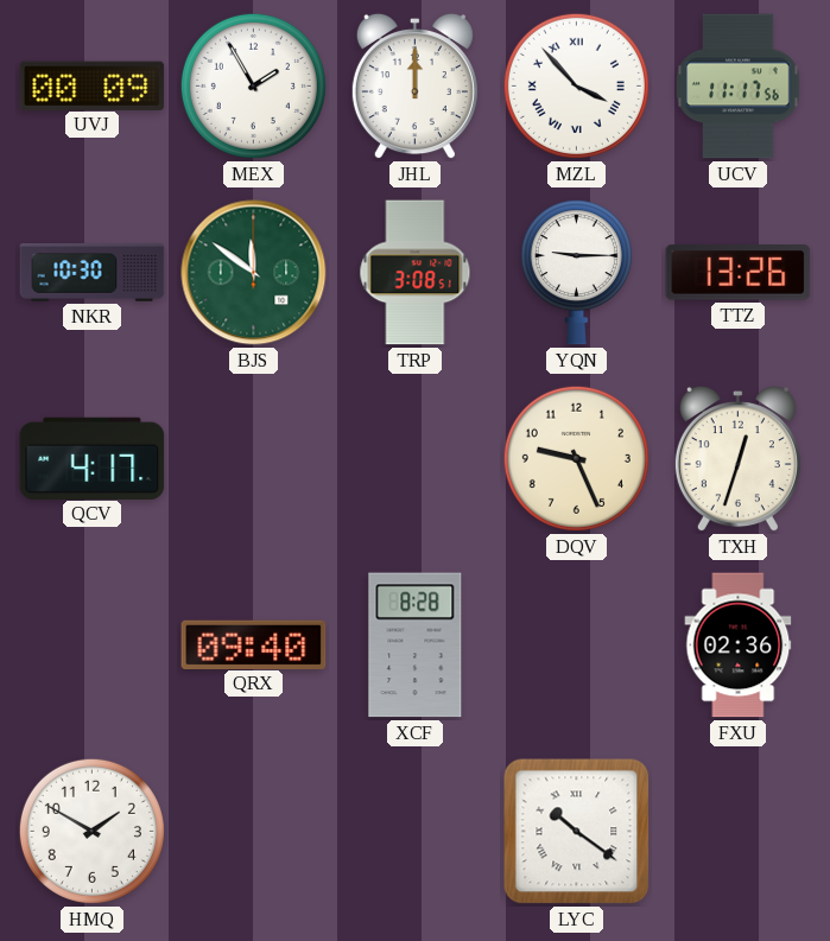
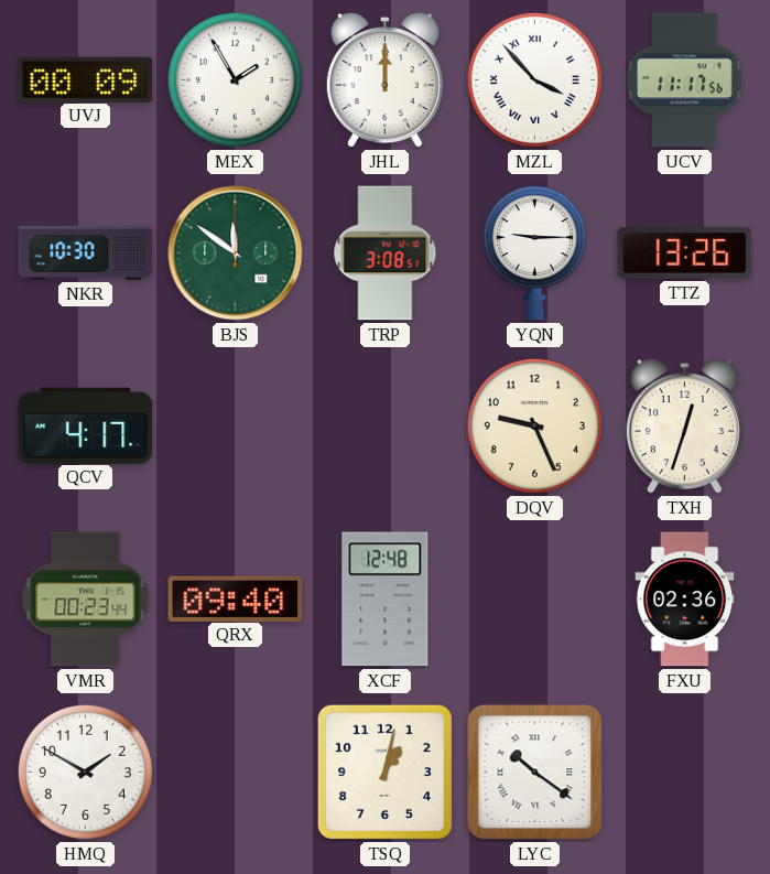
VMR: none -> 00:23
XCF: 8:28 -> 12:48
TSQ: none -> 1:02
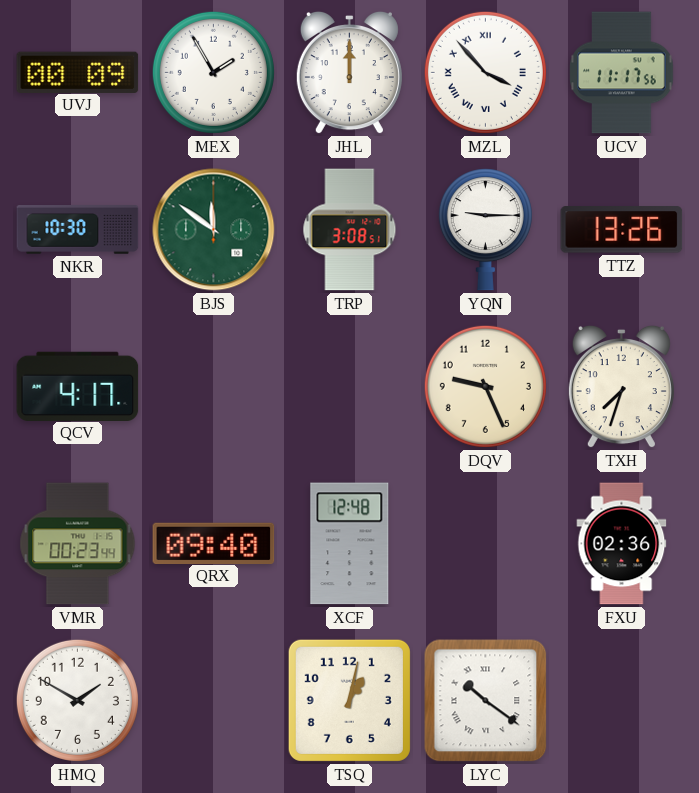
TXH: 12:33 -> 7:33
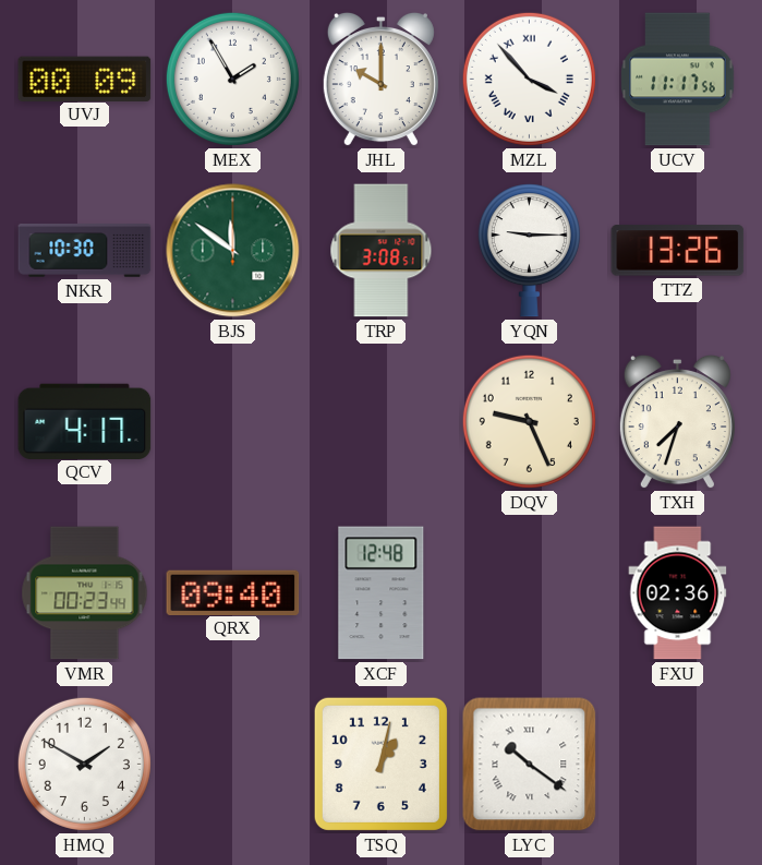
JHL: 12:00 -> 10:00
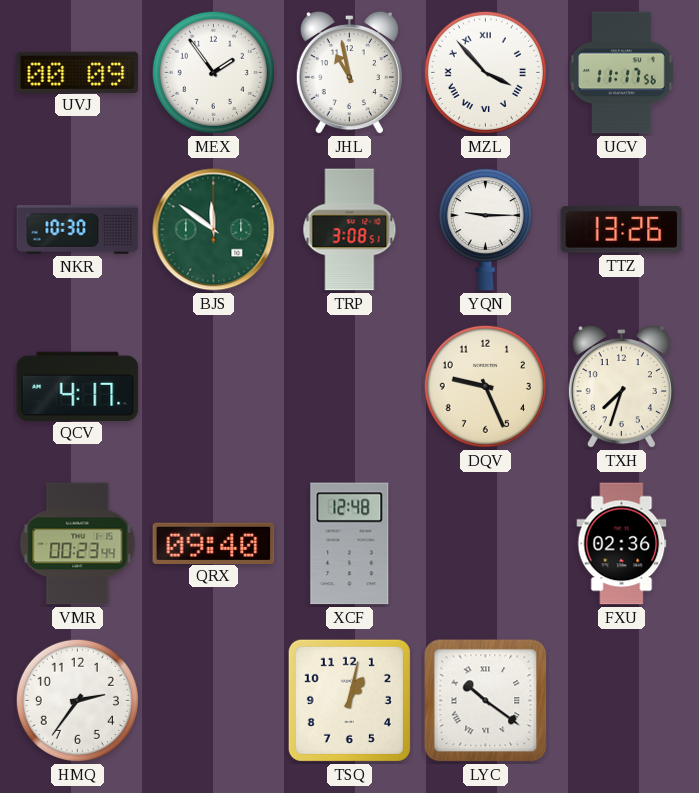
MEX: 1:55 -> 1:54
JHL: 10:00 -> 10:58
HMQ: 1:50 -> 2:36
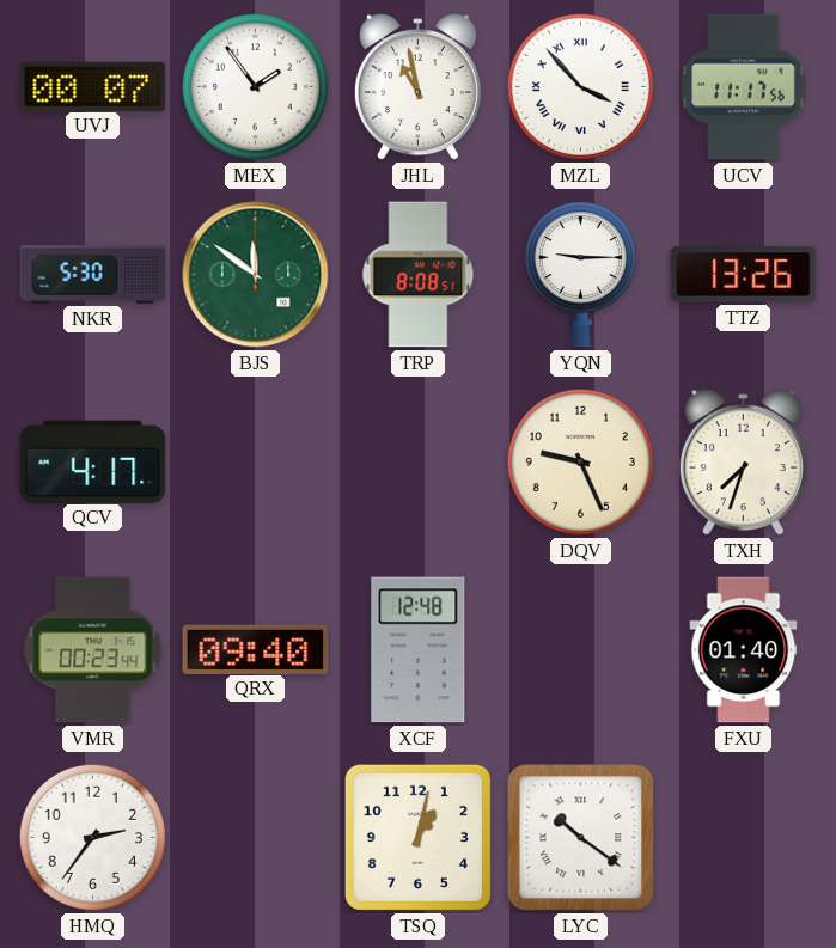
UVJ: 00:09 -> 00:07
NKR: 10:30 -> 5:30
TRP: 3:08 -> 8:08
FXU: 02:36 -> 01:40
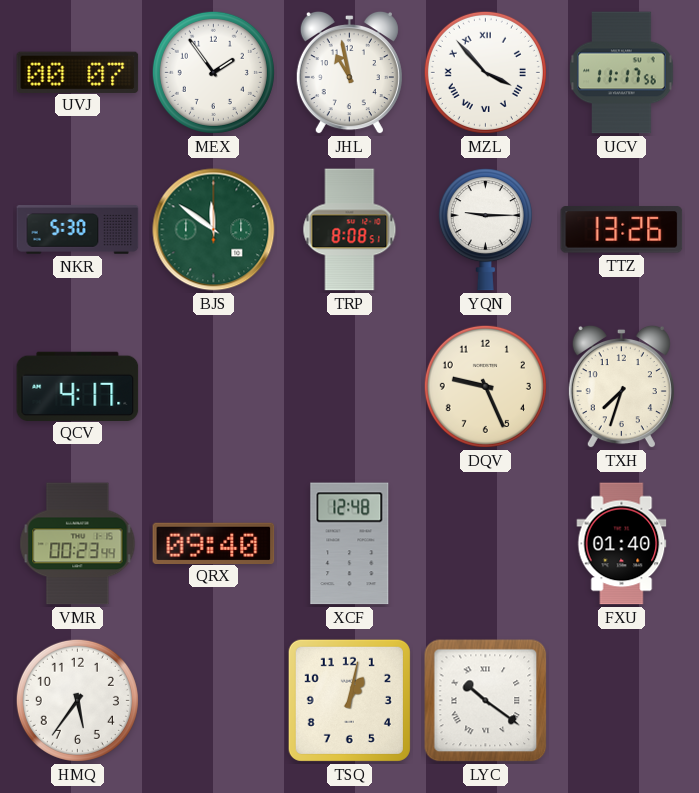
HMQ: 2:36 -> 5:36
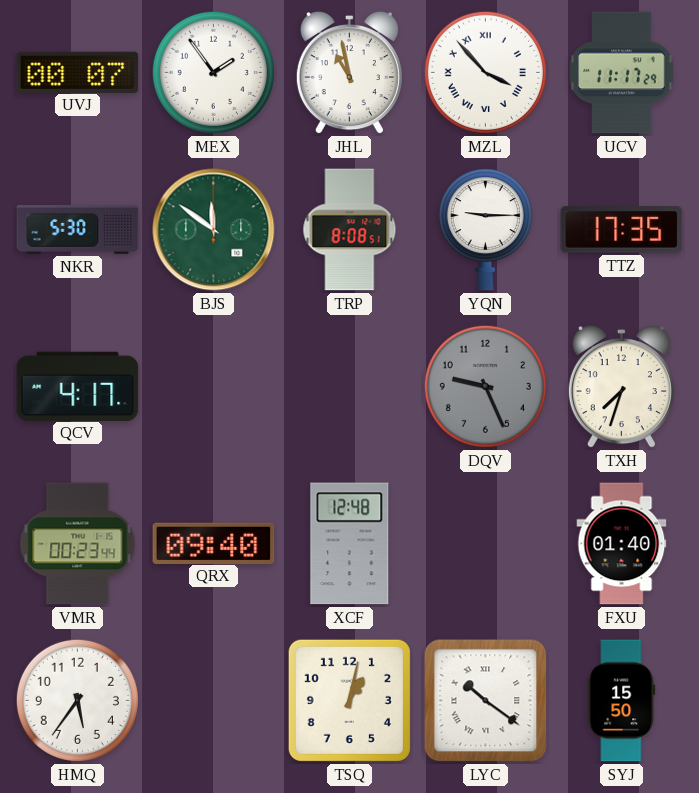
UCV: 11:17:56 -> 11:17:29
TTZ: 13:26 -> 17:35
DQV dial: cream -> grey
SYJ: none -> 15:50
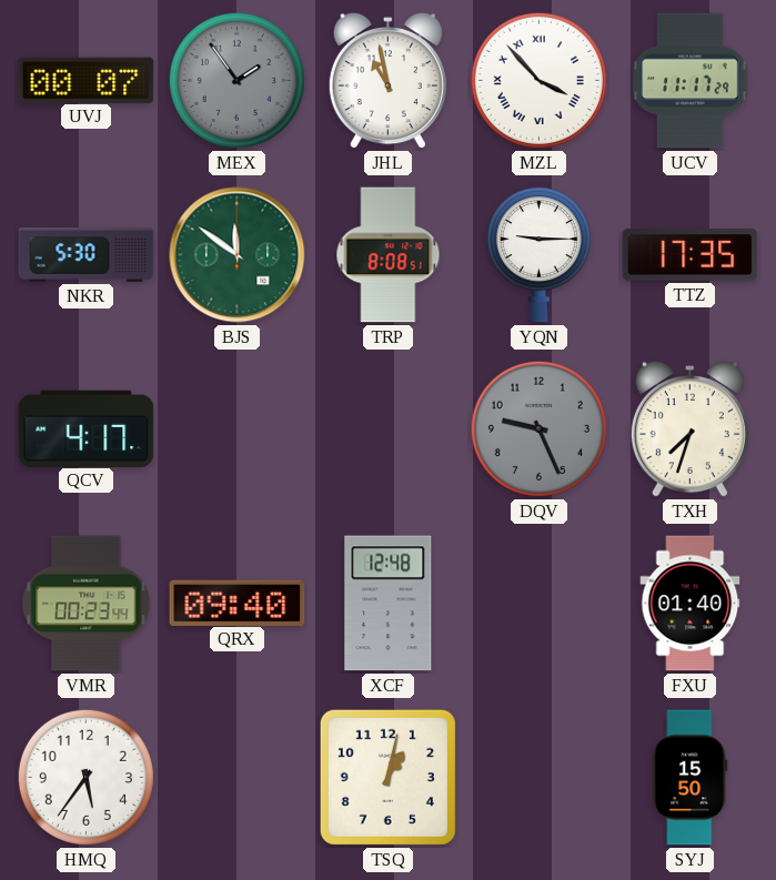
MEX dial: white -> grey
LYC: 10:21 -> none
